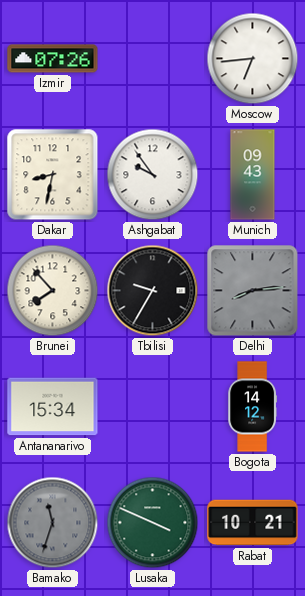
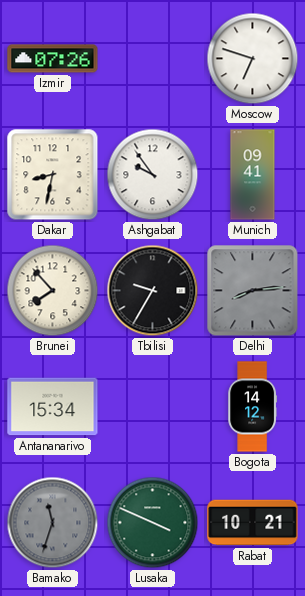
Moscow: 6:44 -> 6:48
Munich: 09:43 -> 09:41
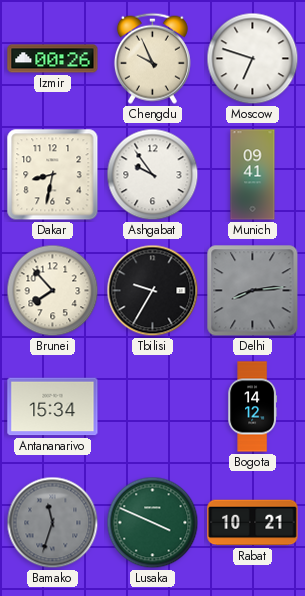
Izmir: 07:26 -> 00:26
Chengdu: none -> 9:56
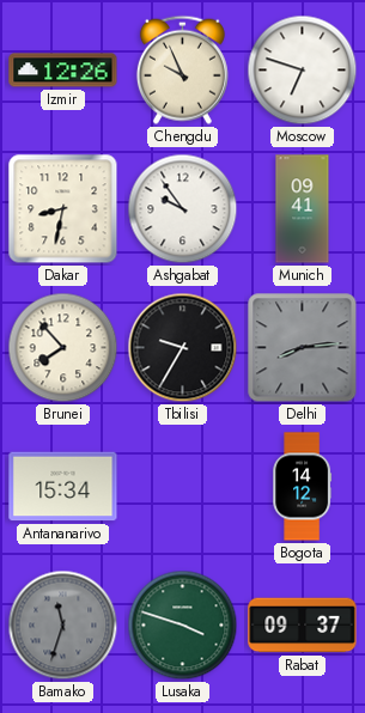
Izmir: 00:26 -> 12:26
Lusaka: 3:49 -> 3:48
Rabat: 10:21 -> 09:37
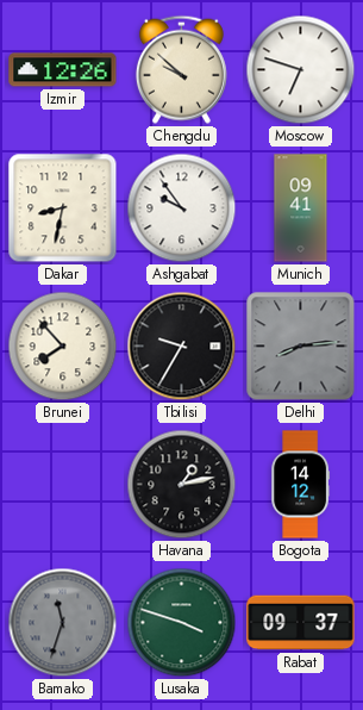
Chengdu: 9:56 -> 9:52
Antananarivo: 15:34 -> none
Havana: none -> 1:13
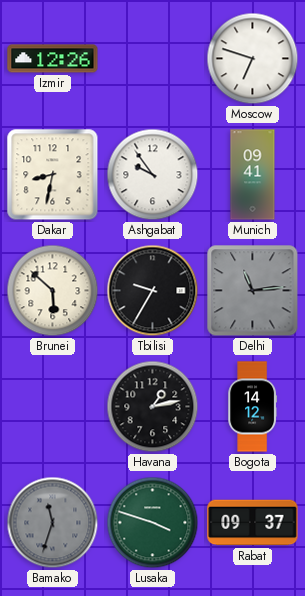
Chengdu: 9:52 -> none
Brunei: 7:53 -> 5:52
Delhi: 8:14 -> 11:14
